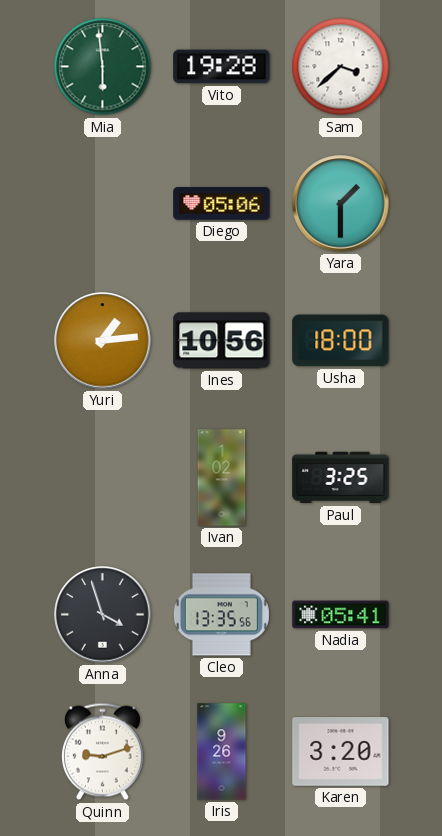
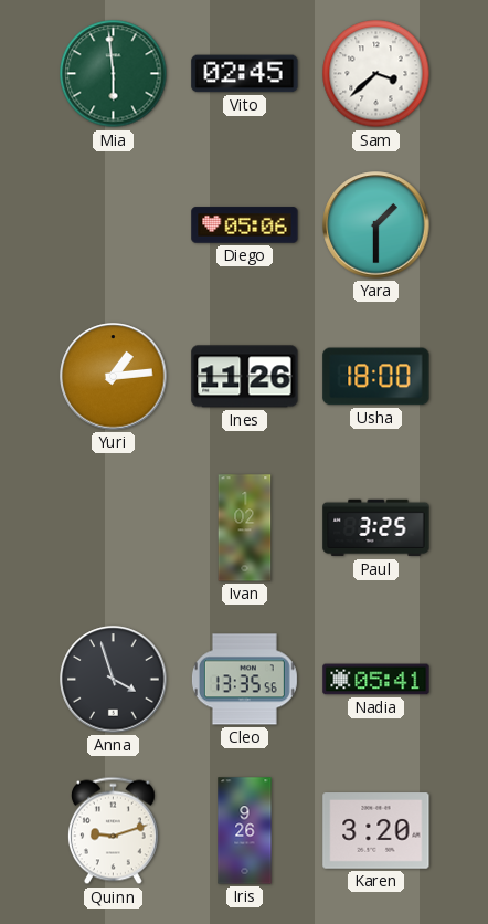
Vito: 19:28 -> 02:45
Ines: 10:56 -> 11:26
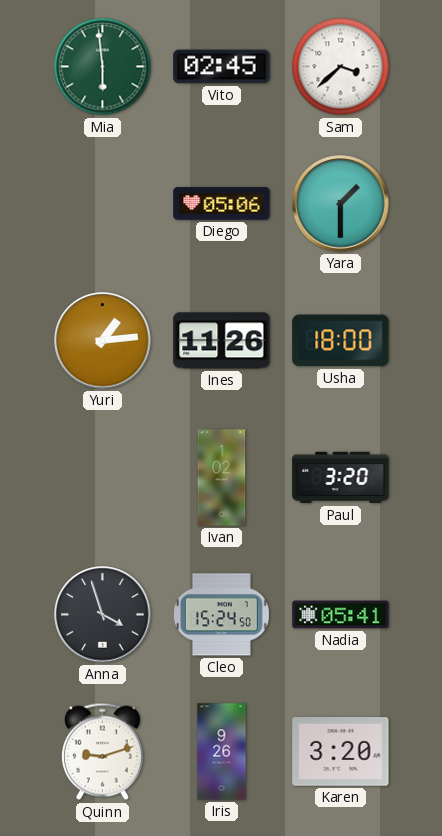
Paul: 3:25 -> 3:20
Cleo: 13:35 -> 15:24
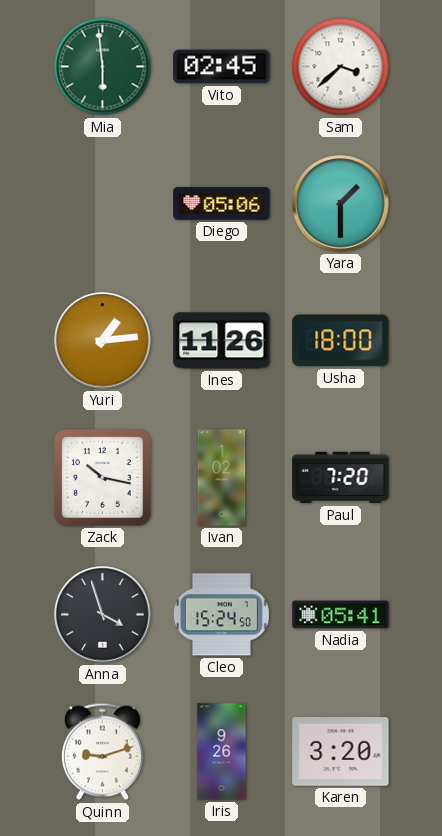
Zack: none -> 10:17
Paul: 3:20 -> 7:20
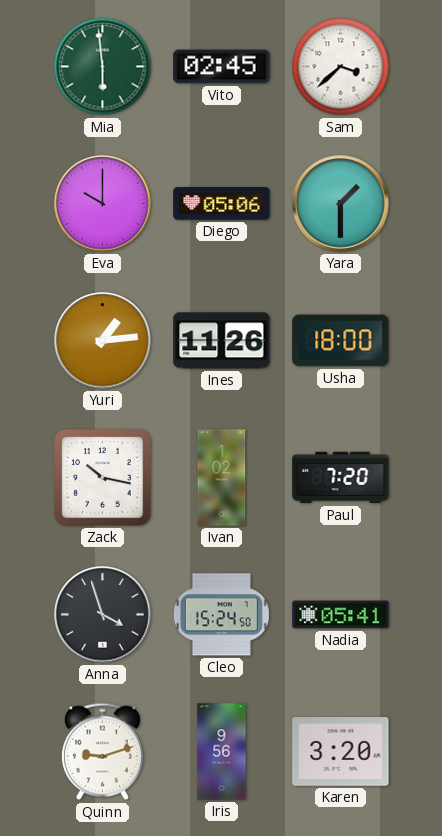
Eva: none -> 10:00
Iris: 9:26 -> 9:56
